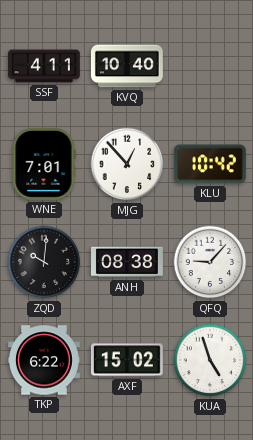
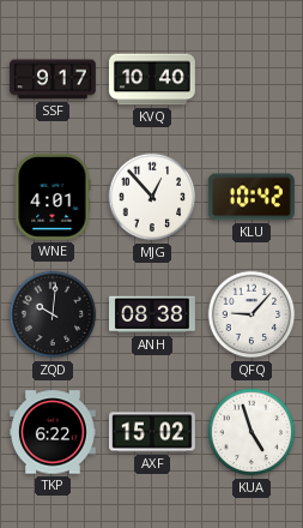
SSF: 4:11 -> 9:17
WNE: 7:01 -> 4:01
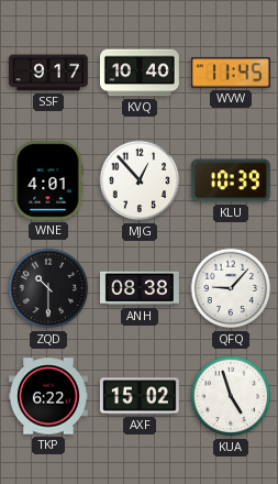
WVW: none -> 11:45
KLU: 10:42 -> 10:39
ZQD: 10:01 -> 10:30
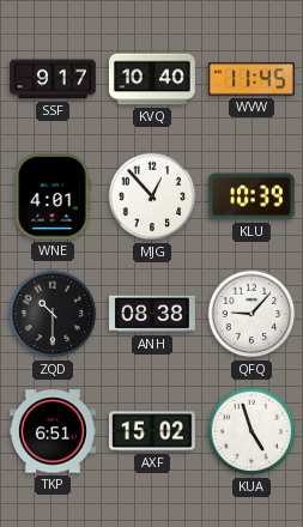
TKP: 6:22 -> 6:51
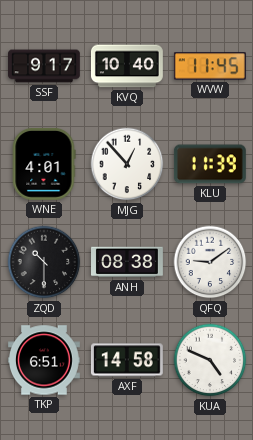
KLU: 10:39 -> 11:39
QFQ: 9:07 -> 9:09
AXF: 15:02 -> 14:58
KUA: 4:57 -> 4:49
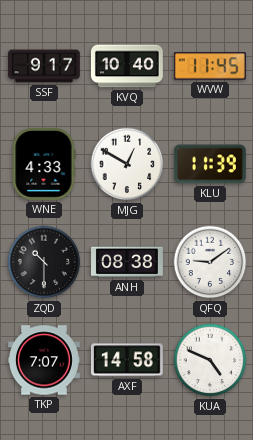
WNE: 4:01 -> 4:33
MJG: 12:53 -> 12:50
TKP: 6:51 -> 7:07
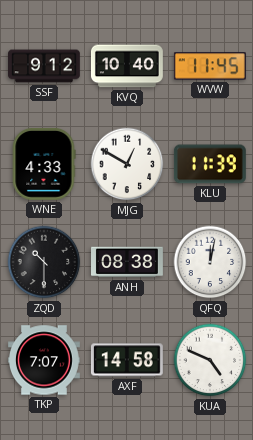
SSF: 9:17 -> 9:12
QFQ: 9:09 -> 12:02
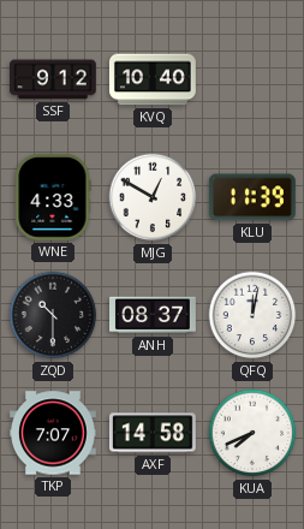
WVW: 11:45 -> none
ANH: 08:38 -> 08:37
KUA: 4:49 -> 7:41
